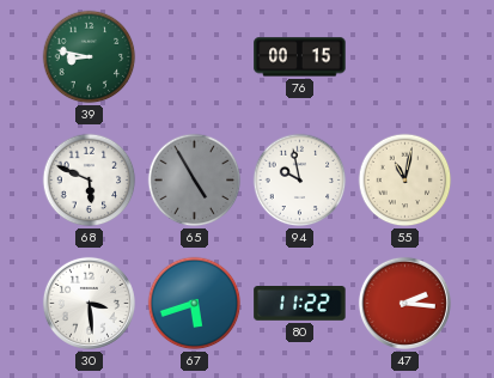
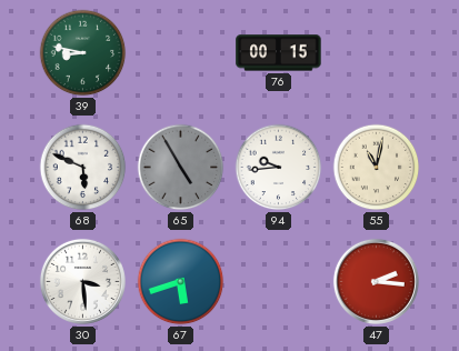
94: 9:58 -> 9:44
80: 11:22 -> none
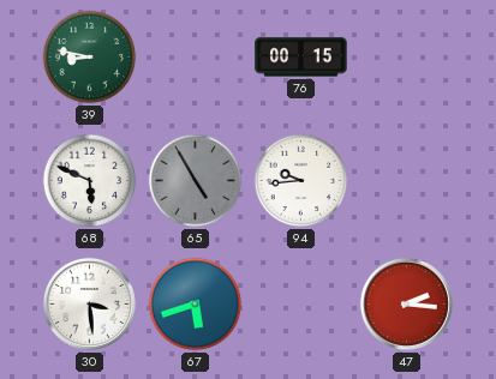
55: 11:02 -> none
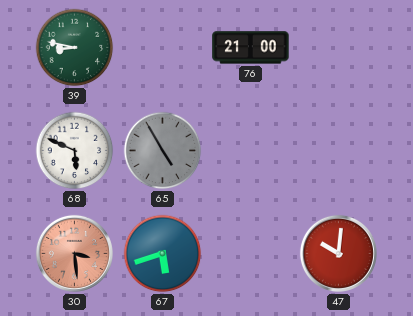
76: 00:15 -> 21:00
94: 9:44 -> none
30 dial: white -> salmon
47: 2:16 -> 10:01
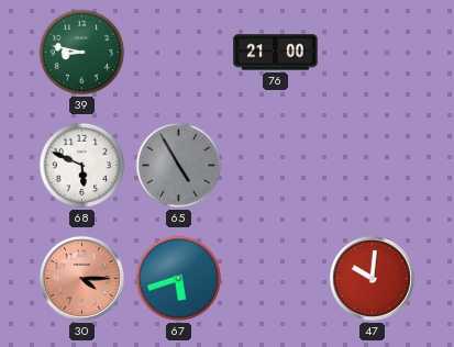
30: 3:29 -> 4:15
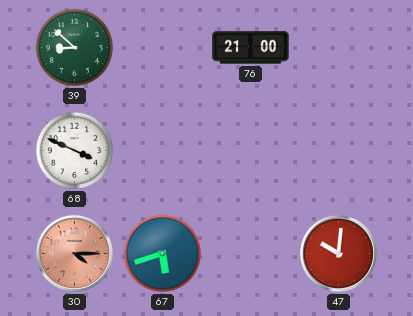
39: 8:47 -> 8:52
68: 5:49 -> 3:49
65: 4:55 -> none
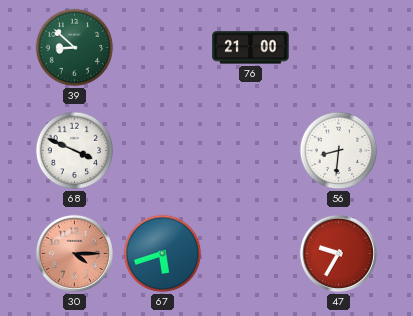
56: none -> 8:31
47: 10:01 -> 9:35
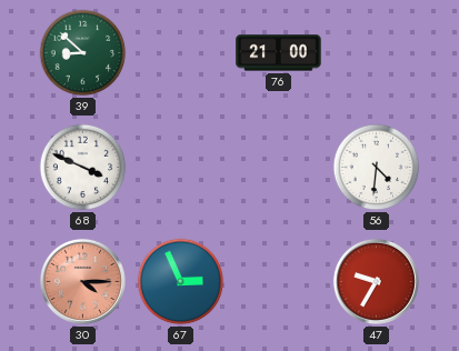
56: 8:31 -> 4:31
67: 5:42 -> 2:56
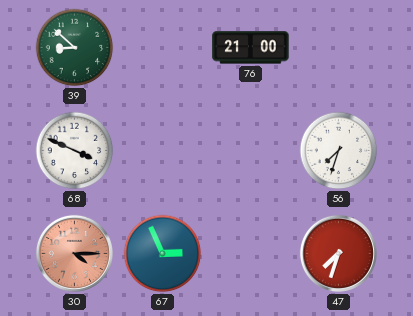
56: 4:31 -> 7:33
47: 9:35 -> 7:33
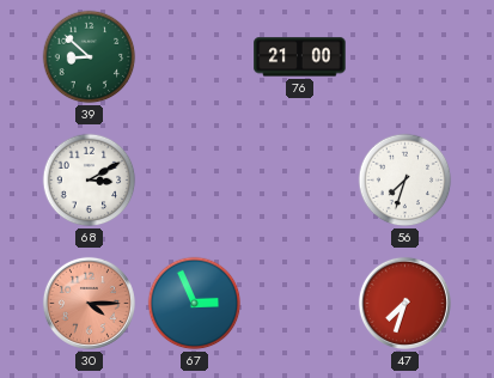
68: 3:49 -> 3:10
